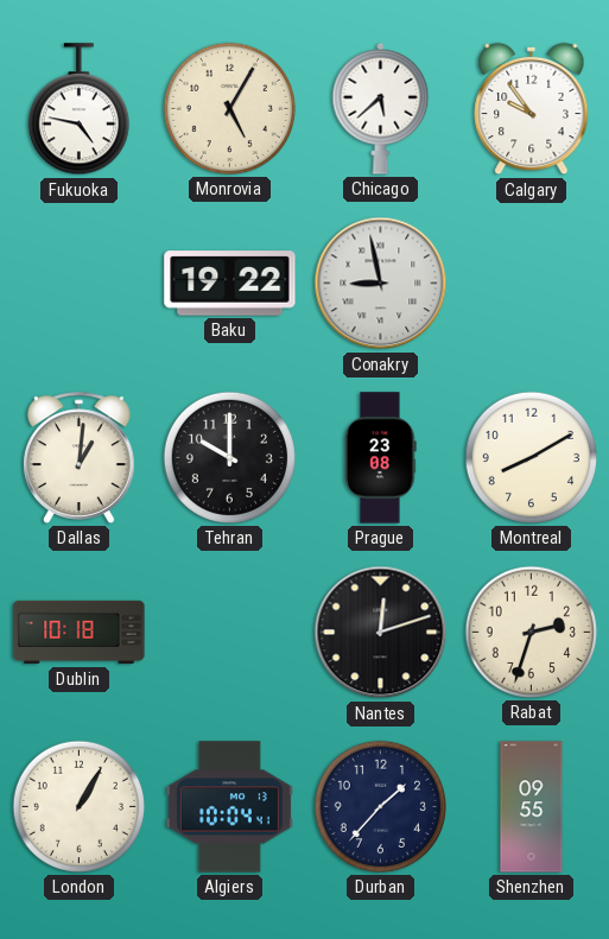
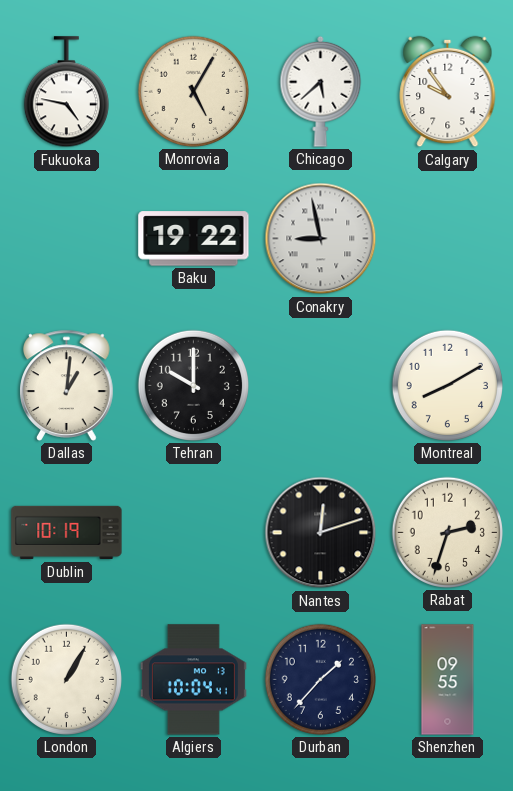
Prague: 23:08 -> none
Dublin: 10:18 -> 10:19
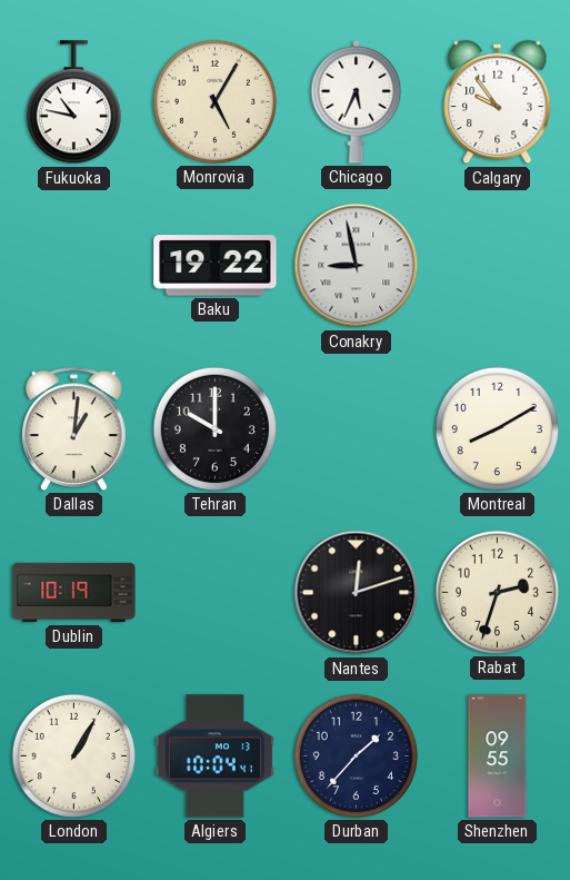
Fukuoka: 4:47 -> 10:47
Chicago: 5:38 -> 5:34
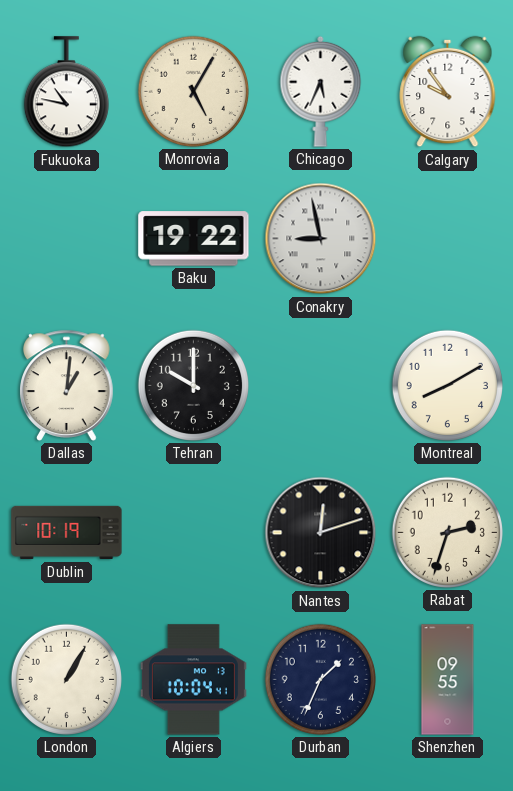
Durban: 1:37 -> 1:34
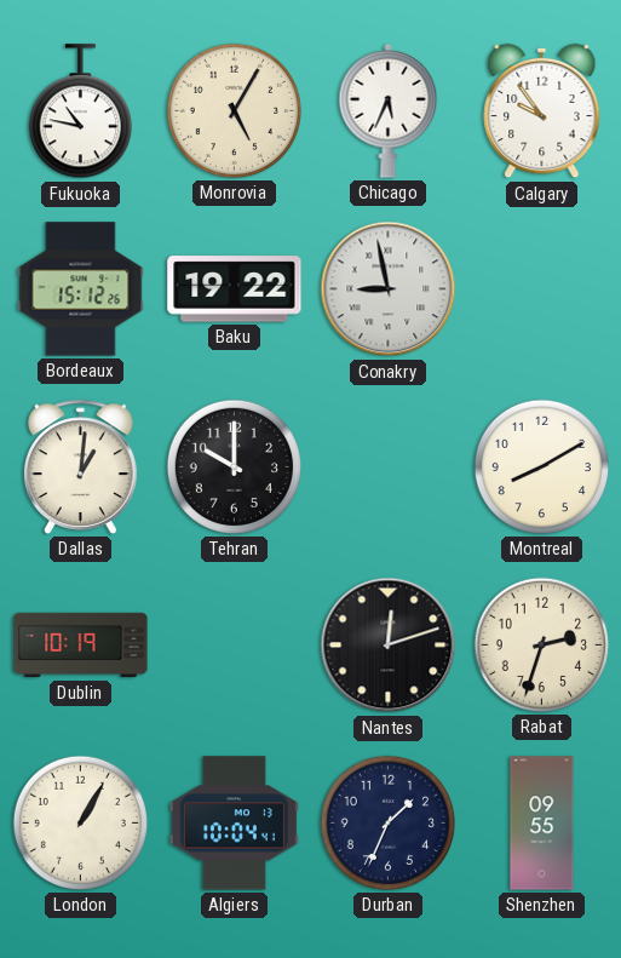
Bordeaux: none -> 15:12
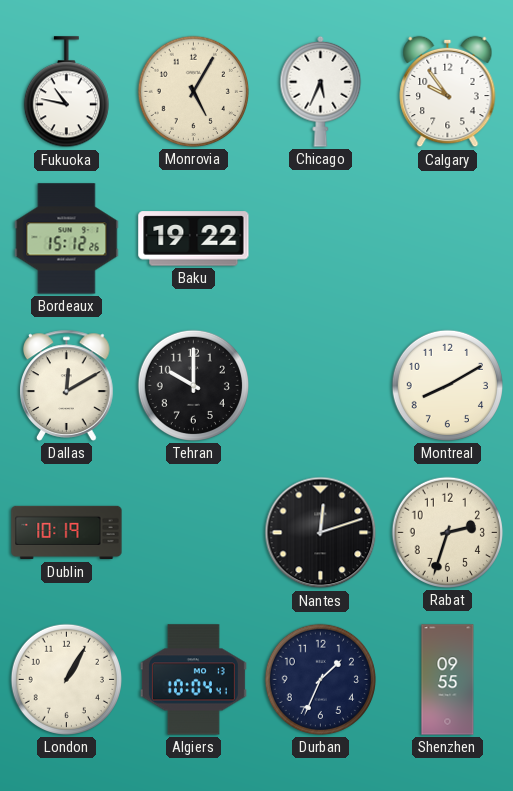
Conakry: 8:58 -> none
Dallas: 1:01 -> 12:10
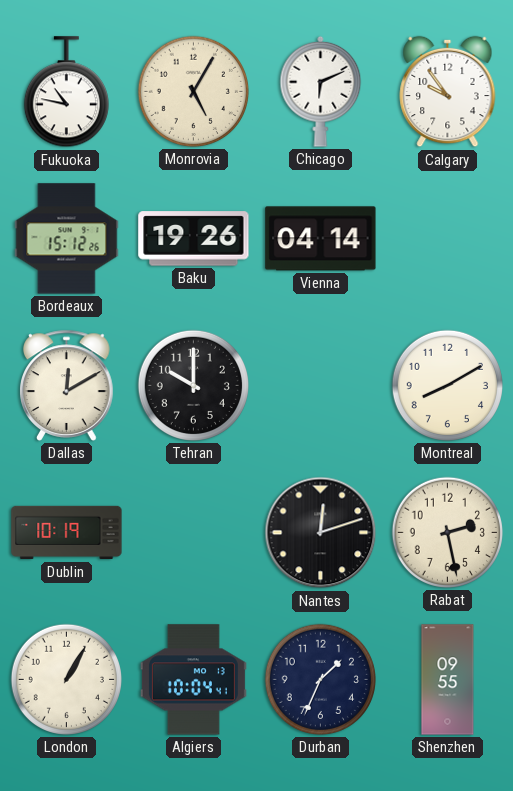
Chicago: 5:34 -> 6:11
Baku: 19:22 -> 19:26
Vienna: none -> 04:14
Rabat: 2:33 -> 2:28
